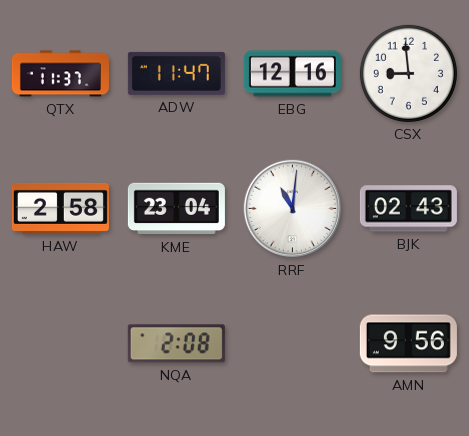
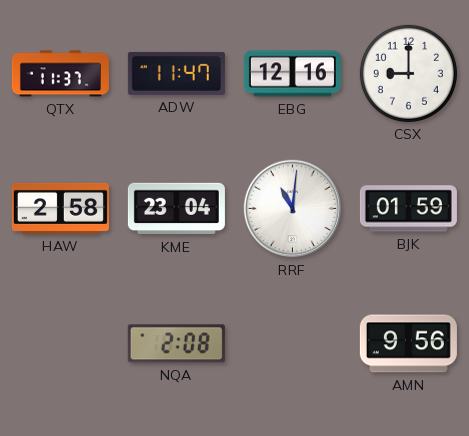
CSX: 8:59 -> 9:00
BJK: 02:43 -> 01:59
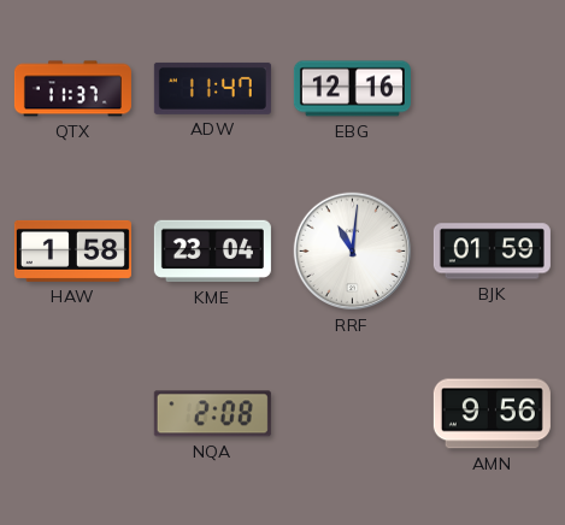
CSX: 9:00 -> none
HAW: 2:58 -> 1:58
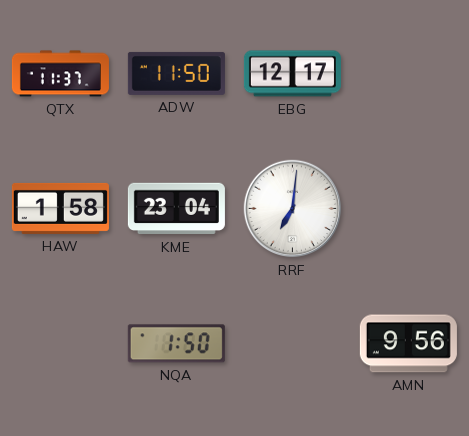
ADW: 11:47 -> 11:50
EBG: 12:16 -> 12:17
RRF: 11:01 -> 7:01
BJK: 01:59 -> none
NQA: 2:08 -> 1:50
